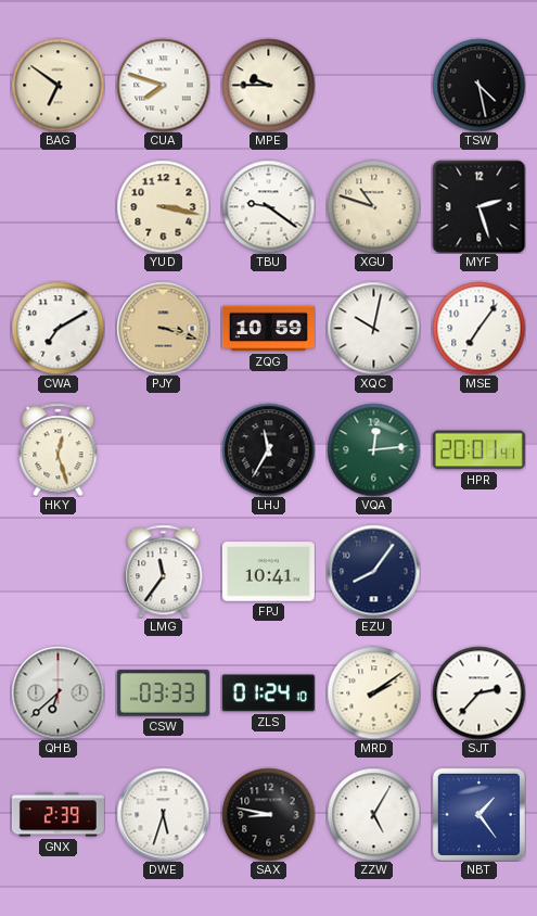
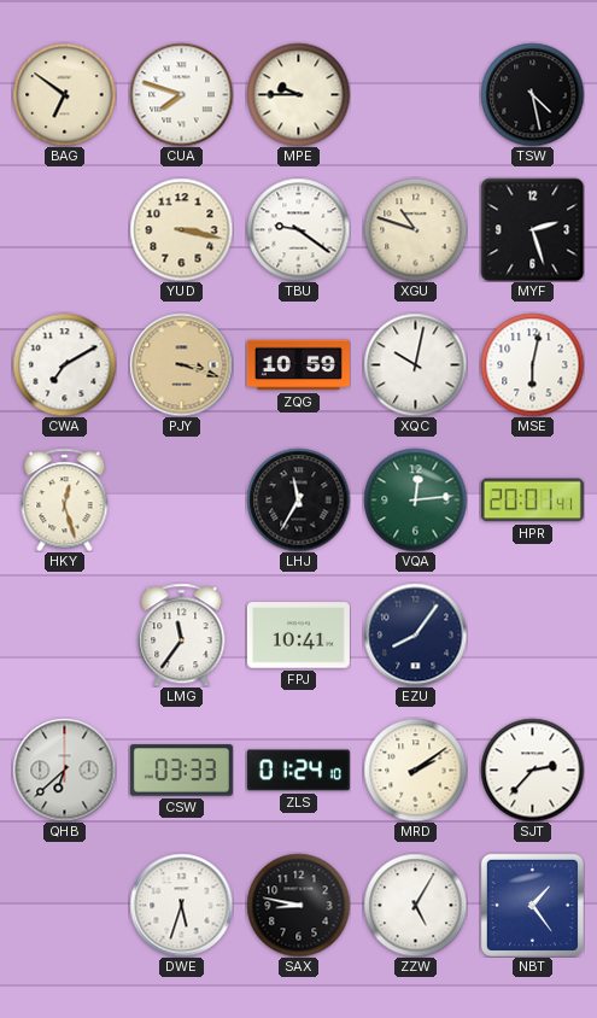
MSE: 7:06 -> 6:02
GNX: 2:39 -> none
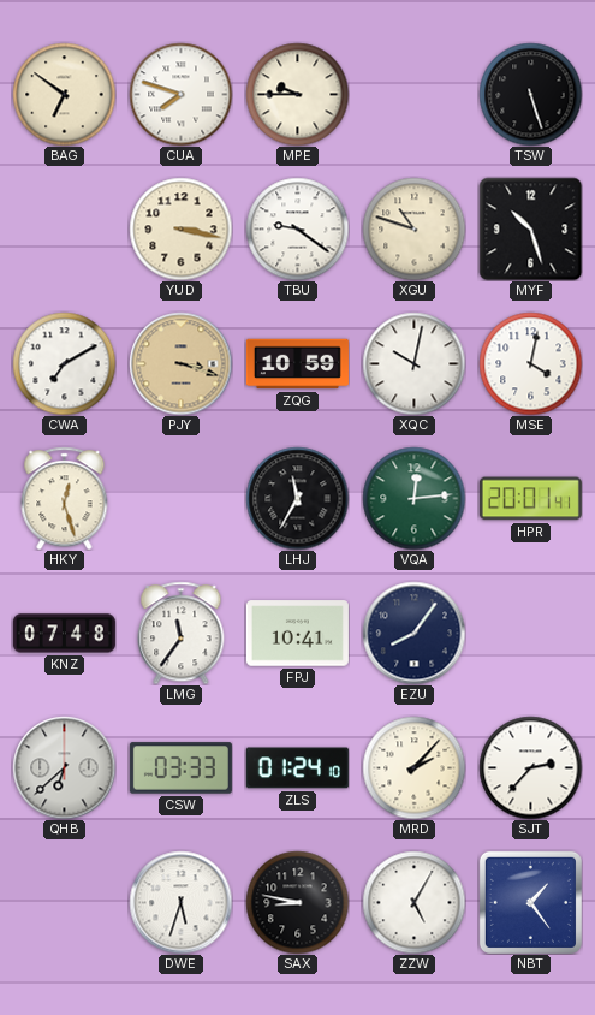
TSW: 4:28 -> 5:27
MYF: 2:27 -> 10:27
MSE: 6:02 -> 4:02
KNZ: none -> 07:48
MRD: 2:09 -> 2:07
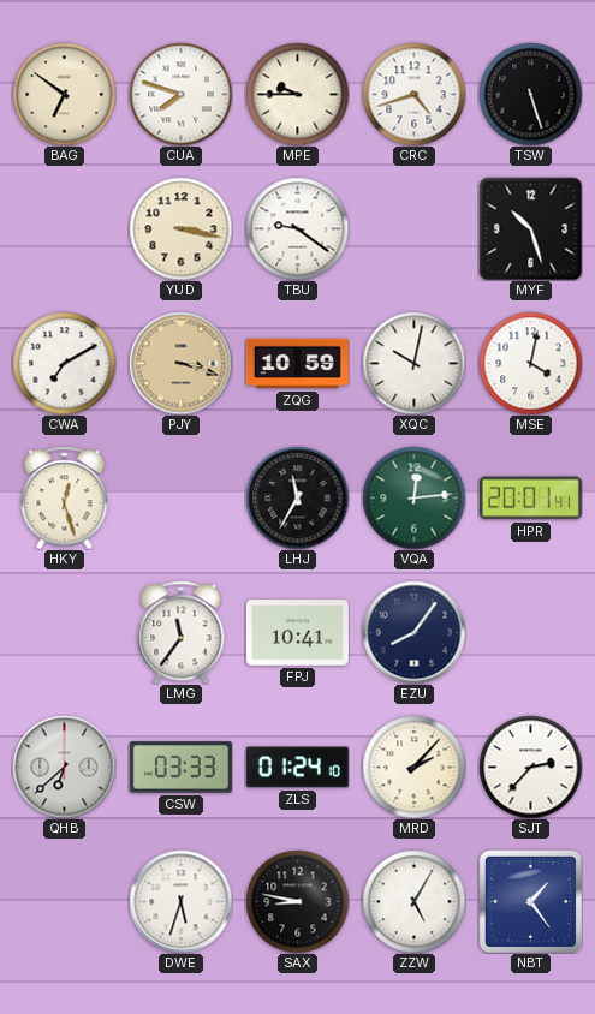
CRC: none -> 4:42
XGU: 10:48 -> none
KNZ: 07:48 -> none
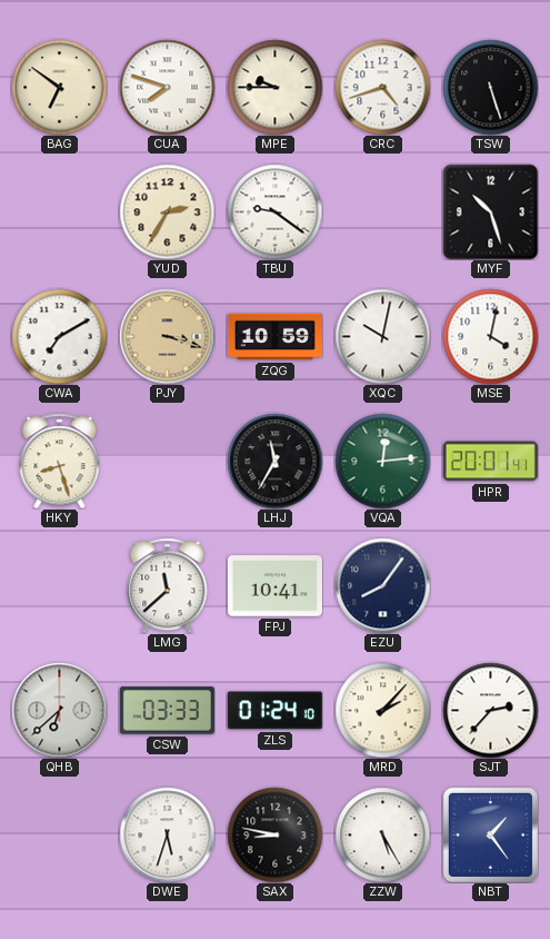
YUD: 3:17 -> 2:35
HKY: 12:27 -> 8:27
LMG: 11:36 -> 11:38
ZZW: 5:05 -> 5:25
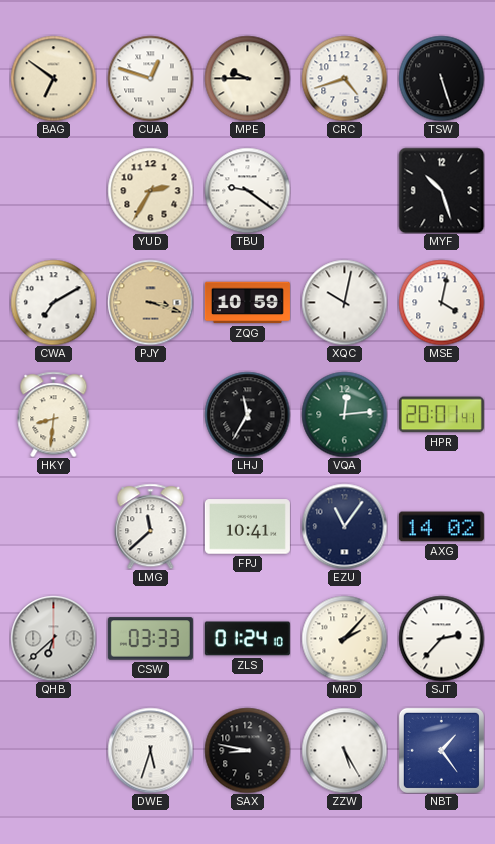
CUA: 7:48 -> 12:48
HKY: 8:27 -> 8:31
EZU: 8:06 -> 11:06
AXG: none -> 14:02
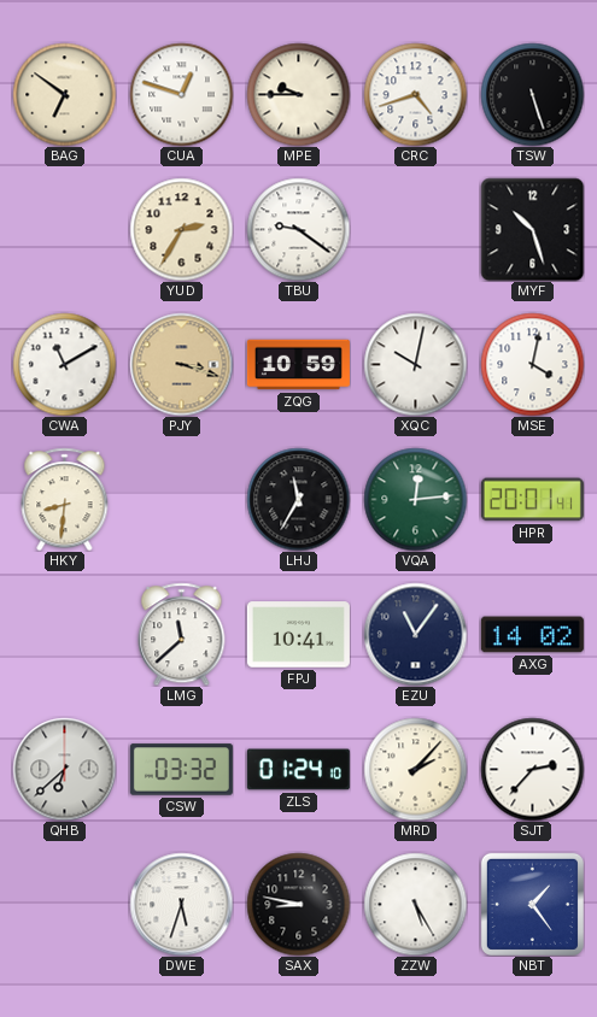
CWA: 7:10 -> 11:10
CSW: 03:33 -> 03:32
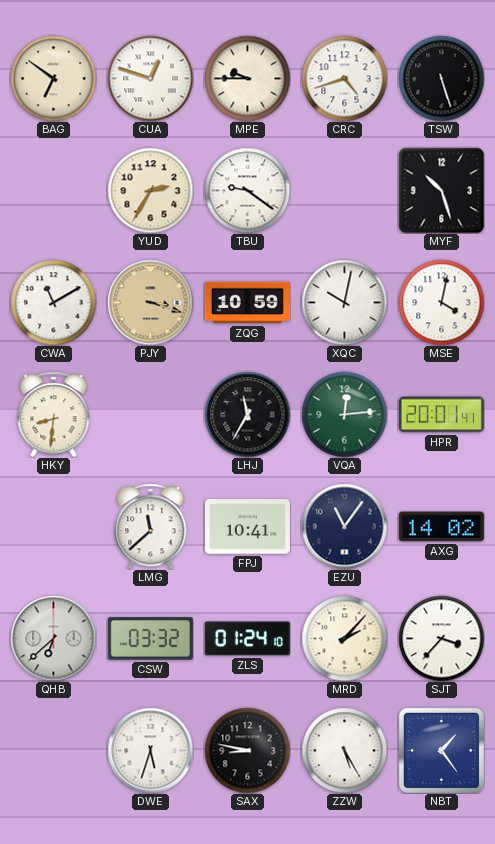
SJT: 2:37 -> 3:37
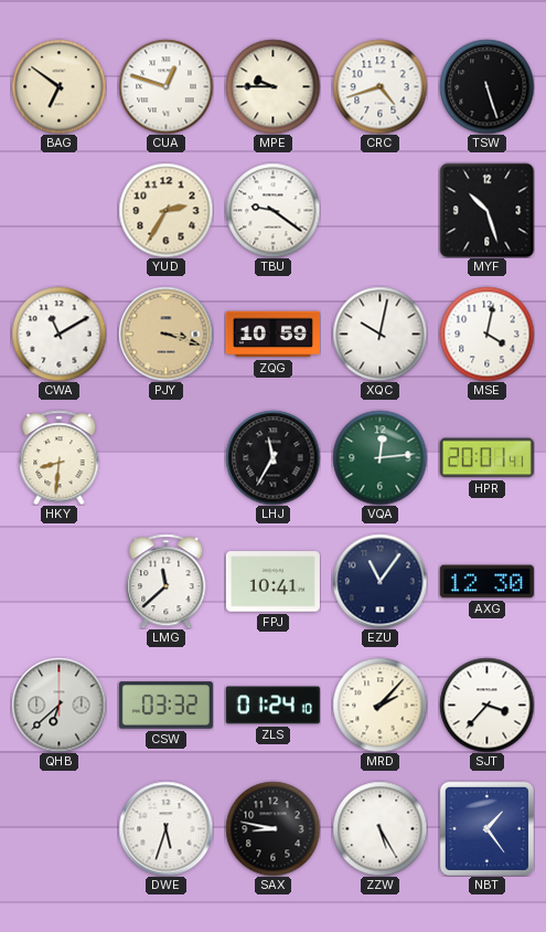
AXG: 14:02 -> 12:30
